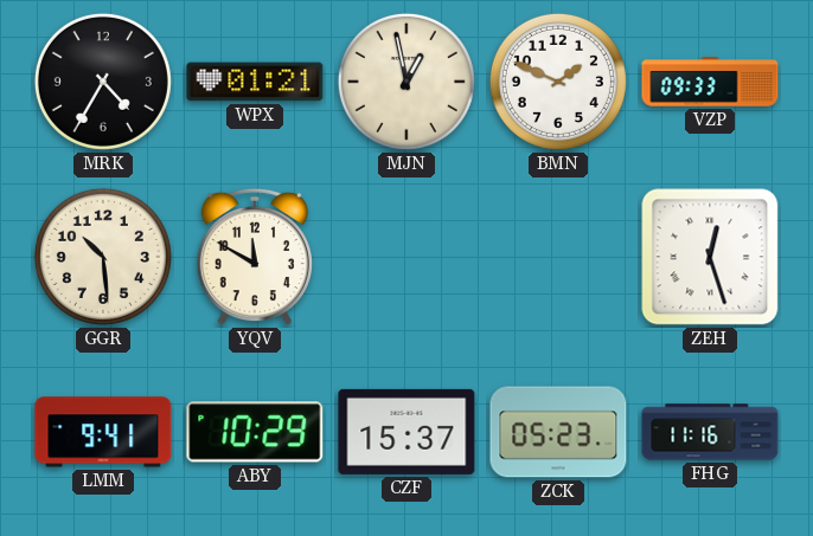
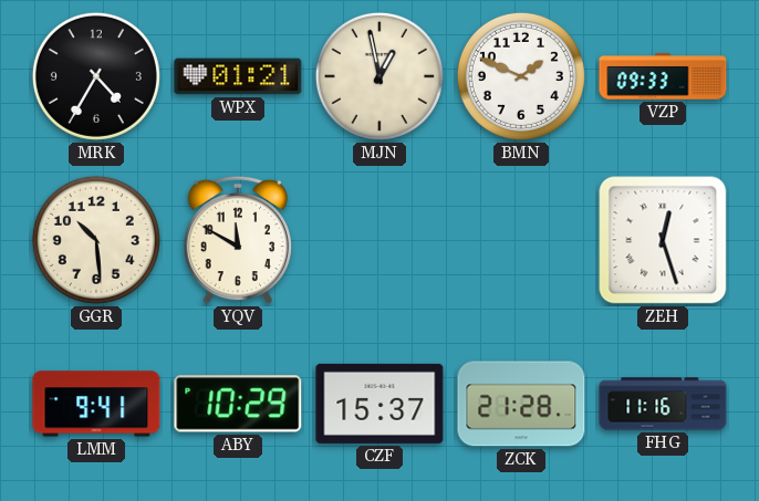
ZCK: 05:23 -> 21:28
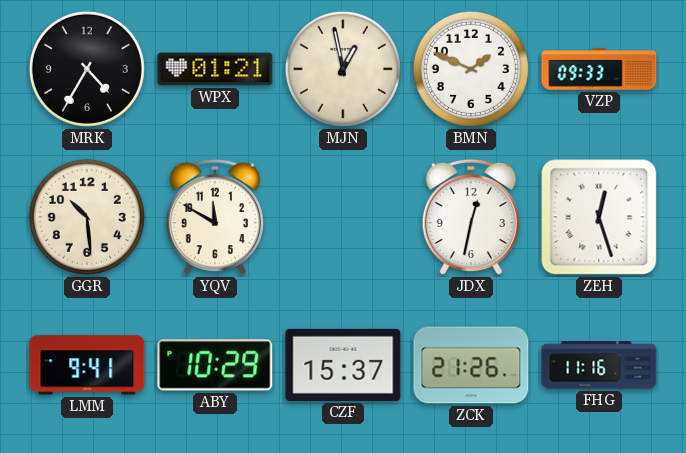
JDX: none -> 12:32
ZCK: 21:28 -> 21:26
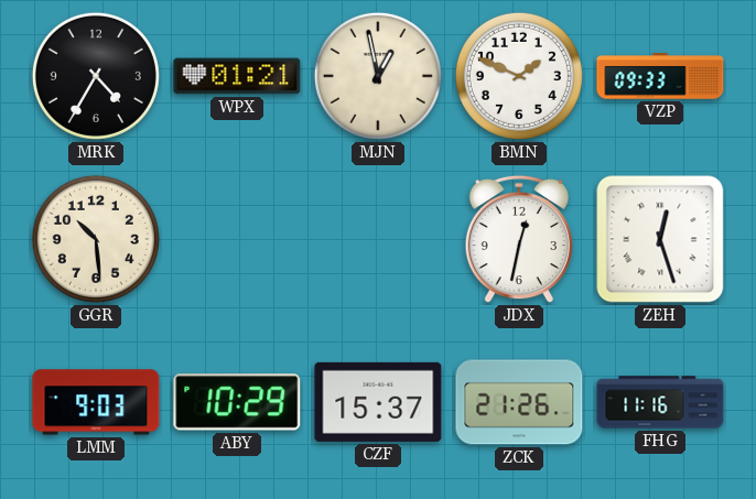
YQV: 11:50 -> none
LMM: 9:41 -> 9:03
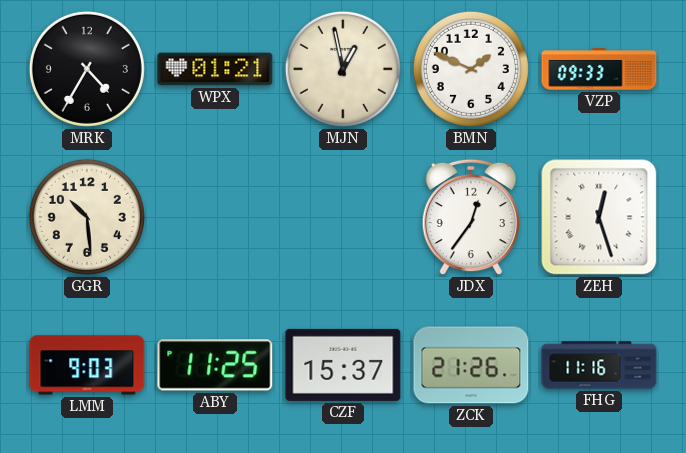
JDX: 12:32 -> 12:36
ABY: 10:29 -> 11:25
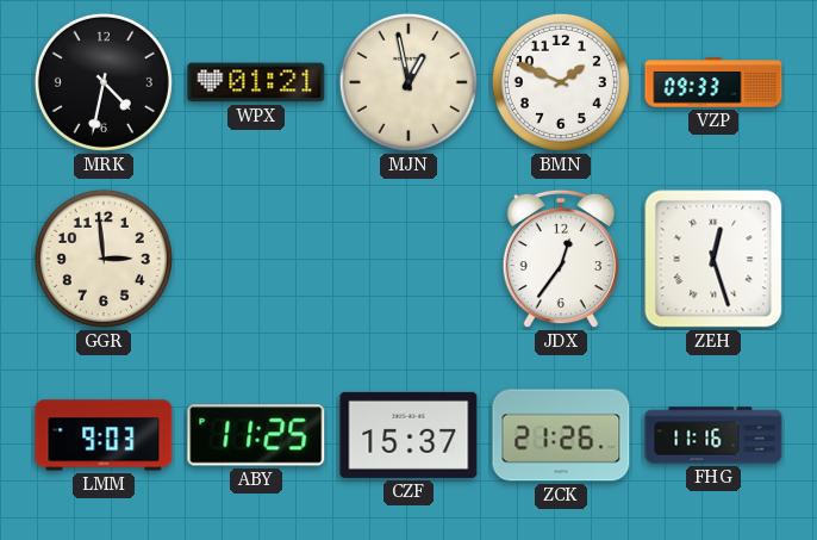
MRK: 4:35 -> 4:32
GGR: 10:29 -> 2:59
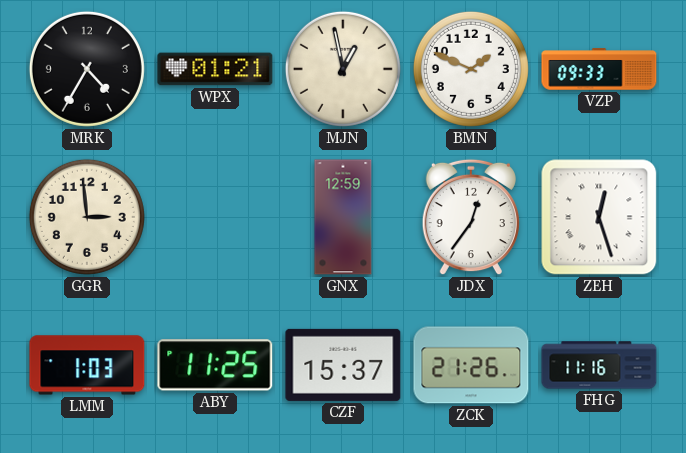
MRK: 4:32 -> 4:35
GNX: none -> 12:59
LMM: 9:03 -> 1:03
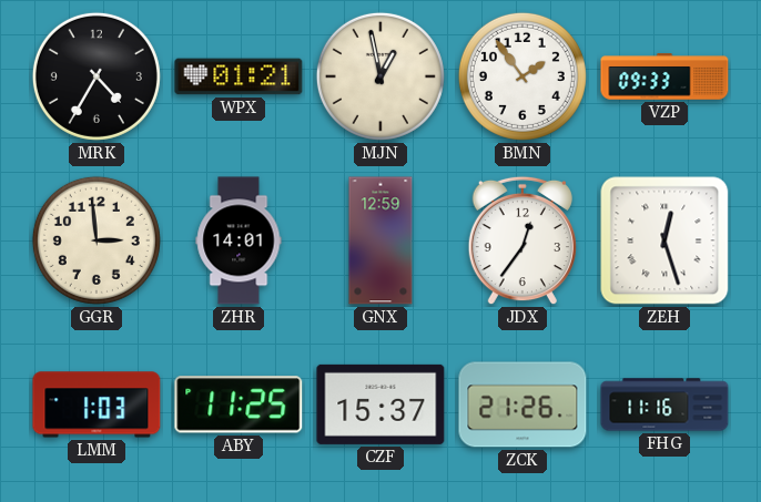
BMN: 1:49 -> 1:54
ZHR: none -> 14:01
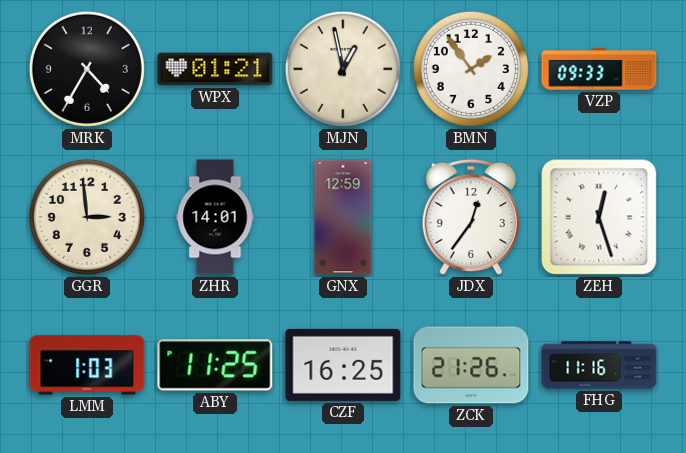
CZF: 15:37 -> 16:25
